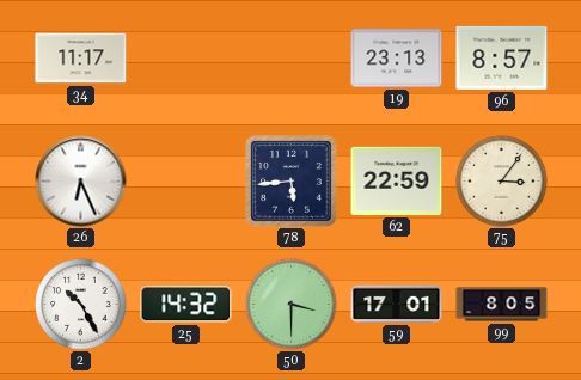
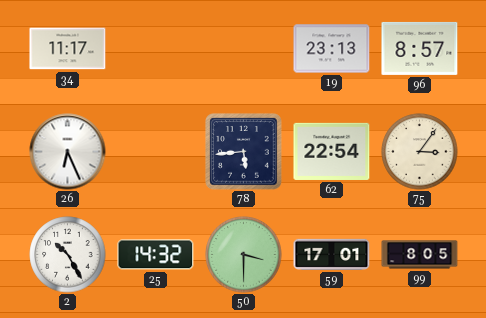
62: 22:59 -> 22:54
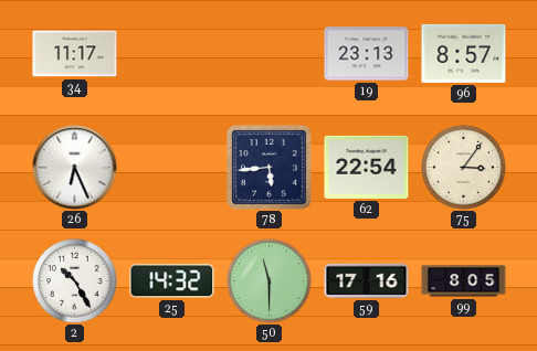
50: 3:30 -> 11:30
59: 17:01 -> 17:16
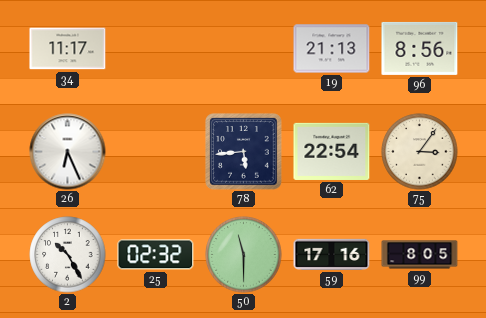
19: 23:13 -> 21:13
96: 8:57 -> 8:56
25: 14:32 -> 02:32
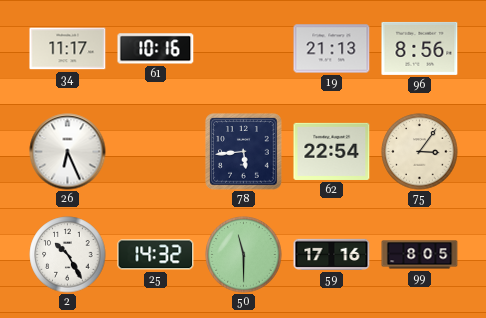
61: none -> 10:16
25: 02:32 -> 14:32
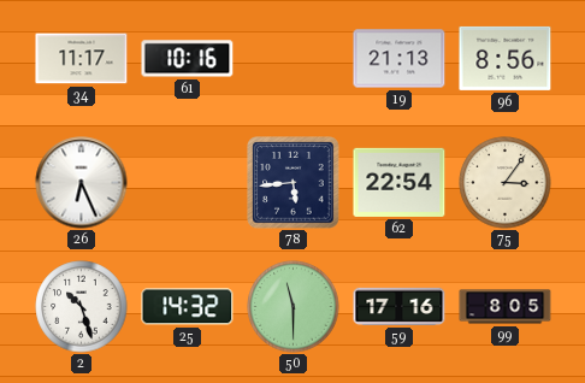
2: 10:25 -> 10:27
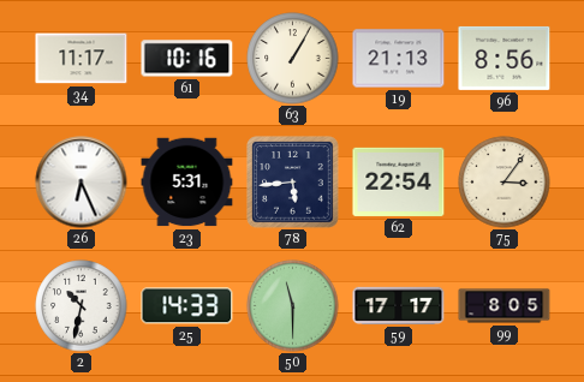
63: none -> 1:05
23: none -> 5:31
2: 10:27 -> 10:32
25: 14:32 -> 14:33
59: 17:16 -> 17:17
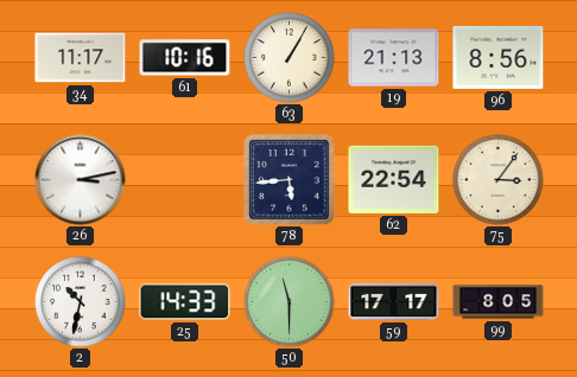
26: 6:26 -> 3:13
23: 5:31 -> none
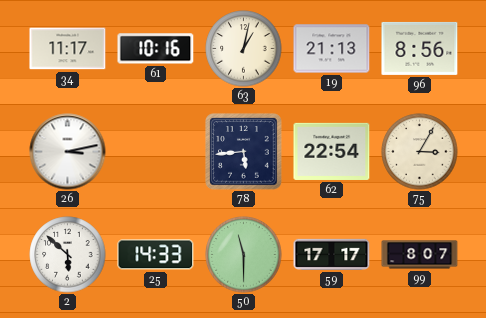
63: 1:05 -> 1:02
75: 3:06 -> 3:05
2: 10:32 -> 5:52
99: 8:05 -> 8:07
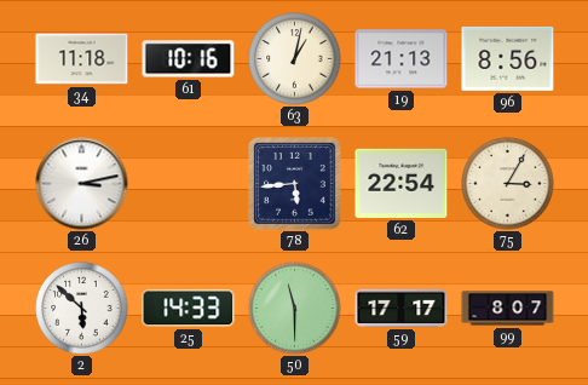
34: 11:17 -> 11:18
